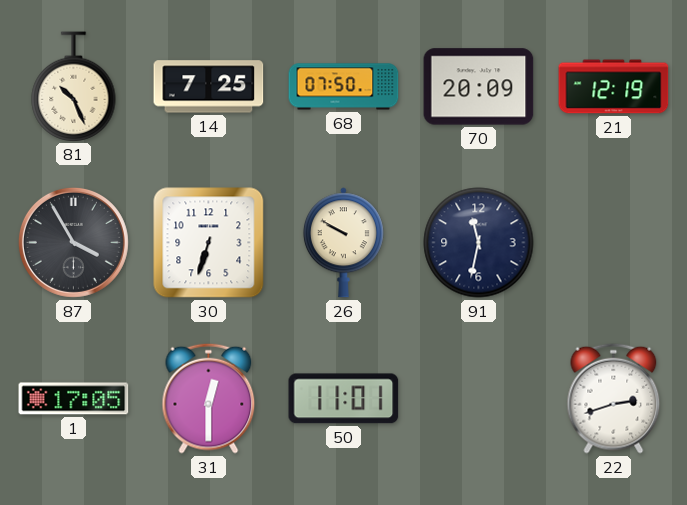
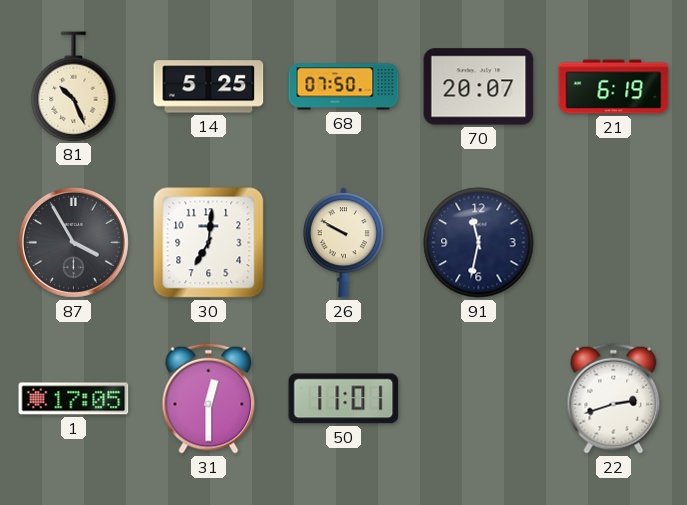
14: 7:25 -> 5:25
70: 20:09 -> 20:07
21: 12:19 -> 6:19
30: 6:33 -> 7:01
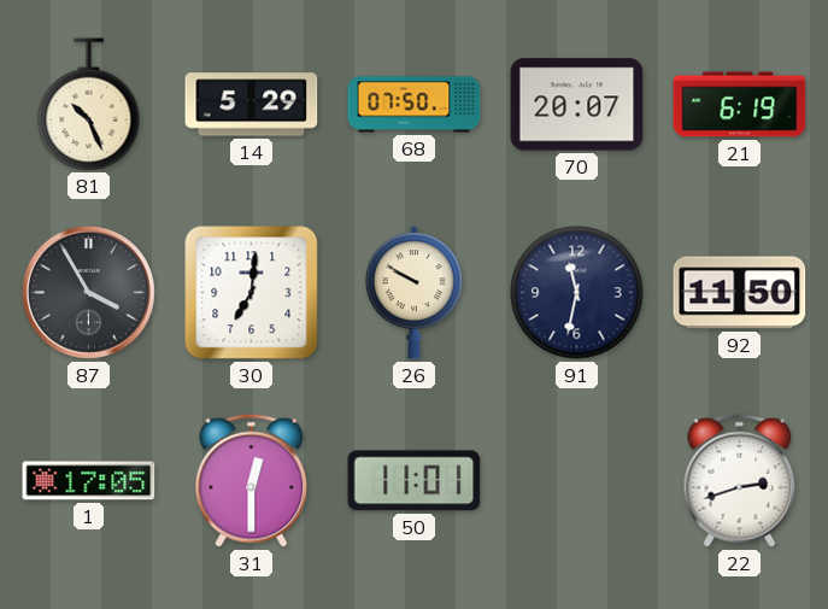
14: 5:25 -> 5:29
92: none -> 11:50
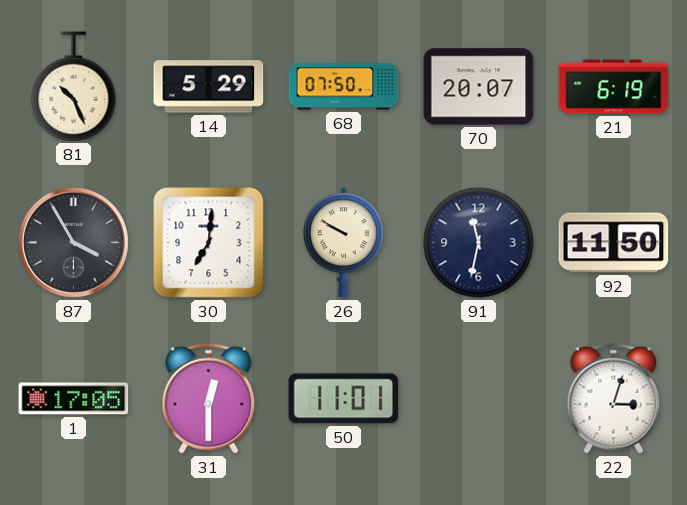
22: 2:42 -> 3:03
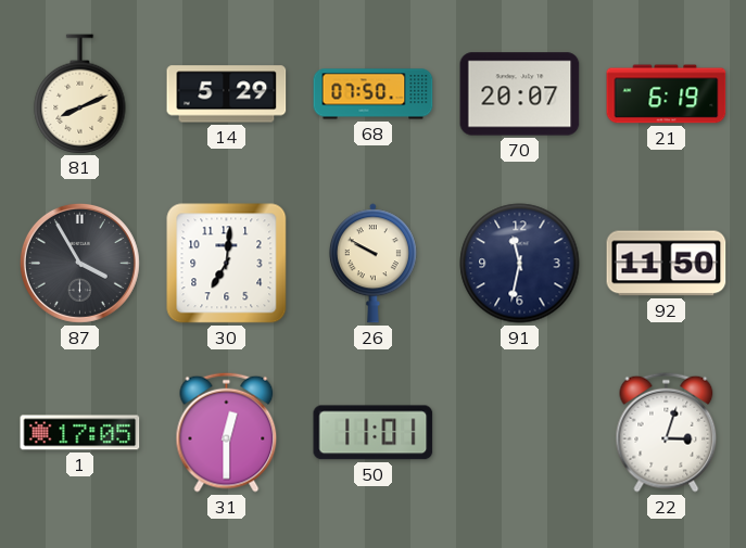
81: 10:26 -> 8:11
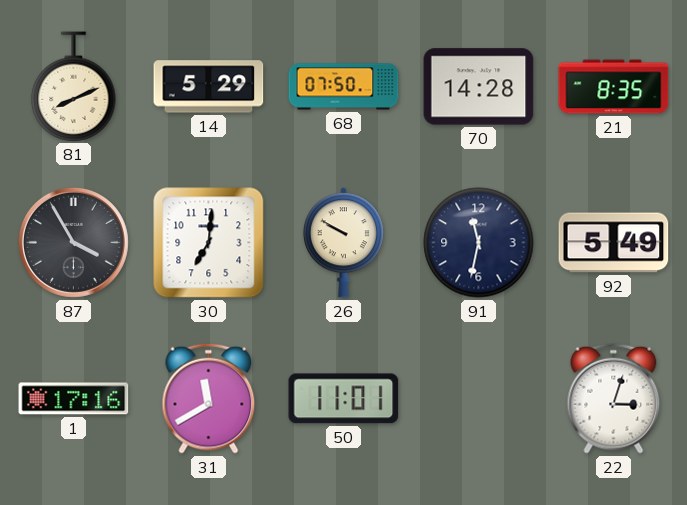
70: 20:07 -> 14:28
21: 6:19 -> 8:35
92: 11:50 -> 5:49
1: 17:05 -> 17:16
31: 12:30 -> 11:40
